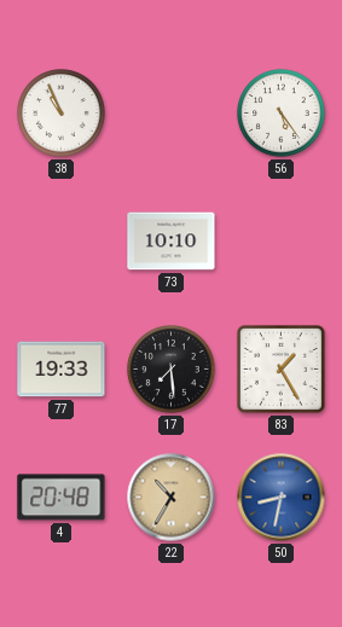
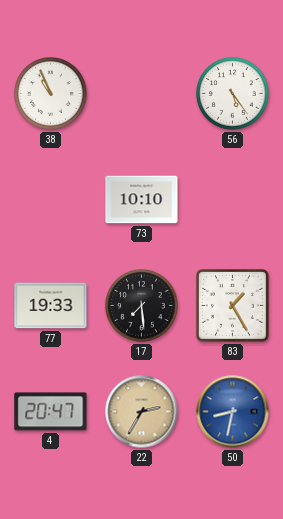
4: 20:48 -> 20:47
22: 10:35 -> 2:35
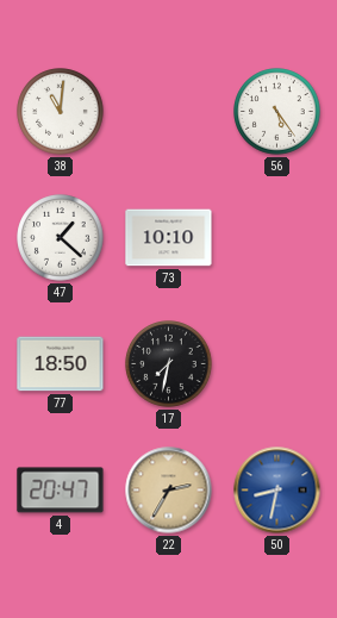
38: 10:56 -> 11:01
47: none -> 1:22
77: 19:33 -> 18:50
17: 7:29 -> 7:32
83: 1:25 -> none
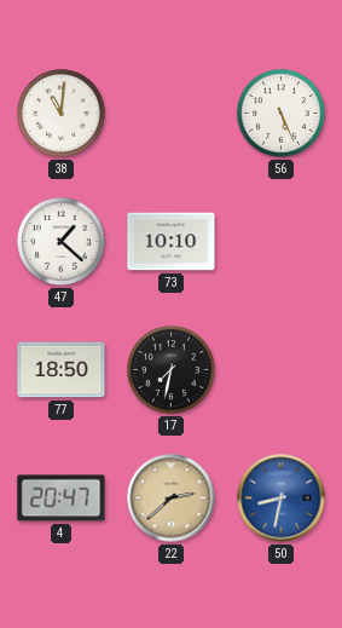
56: 5:24 -> 5:26
22: 2:35 -> 2:38
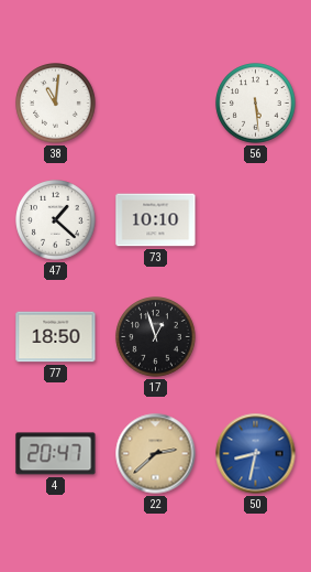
56: 5:26 -> 5:29
17: 7:32 -> 12:57
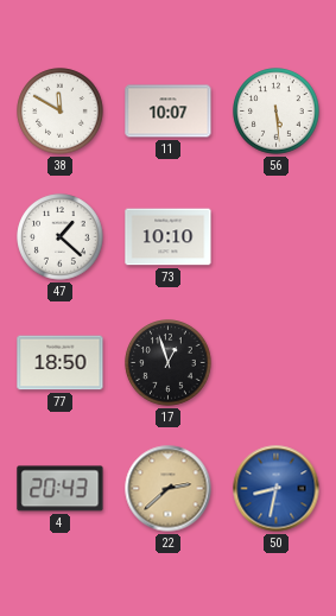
38: 11:01 -> 11:50
11: none -> 10:07
4: 20:47 -> 20:43
